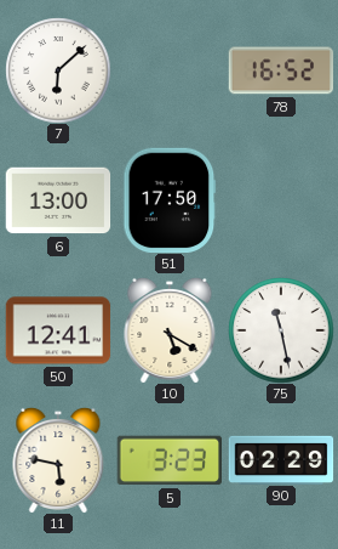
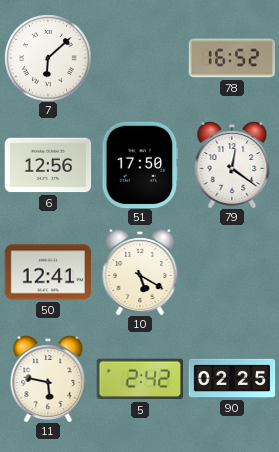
6: 13:00 -> 12:56
79: none -> 12:21
75: 11:28 -> none
5: 3:23 -> 2:42
90: 02:29 -> 02:25
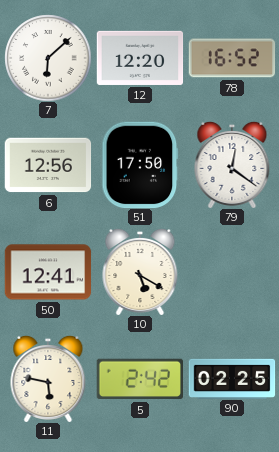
12: none -> 12:20
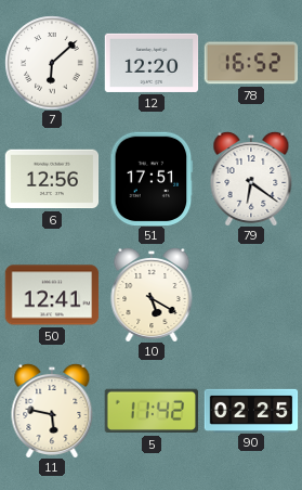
51: 17:50 -> 17:51
79: 12:21 -> 6:21
5: 2:42 -> 11:42
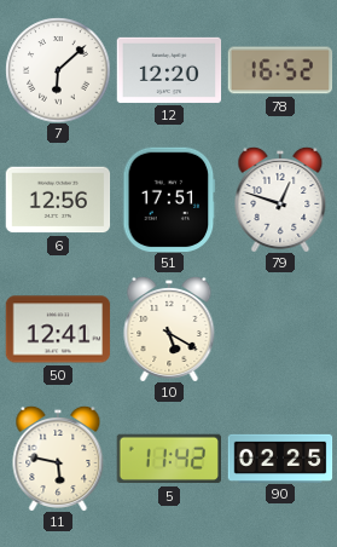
79: 6:21 -> 12:48
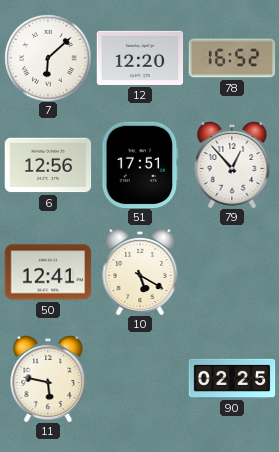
79: 12:48 -> 12:53
5: 11:42 -> none
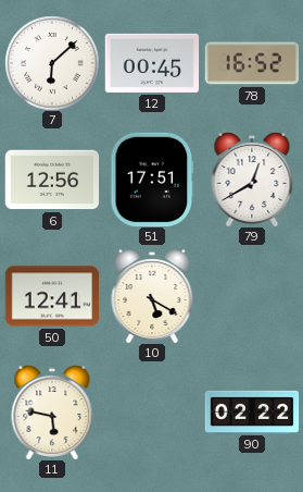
12: 12:20 -> 00:45
79: 12:53 -> 12:40
90: 02:25 -> 02:22
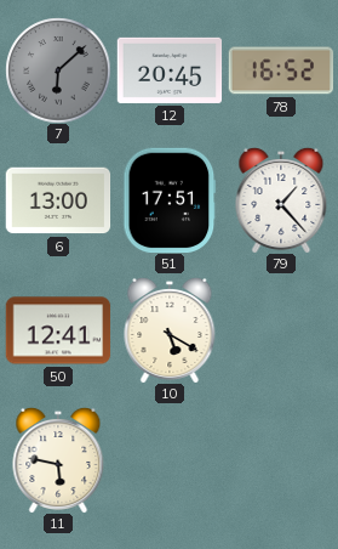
7 dial: white -> grey
12: 00:45 -> 20:45
6: 12:56 -> 13:00
79: 12:40 -> 1:23
90: 02:22 -> none
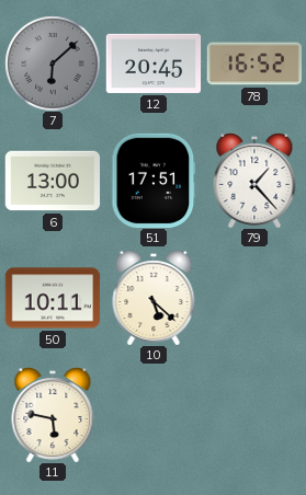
50: 12:41 -> 10:11
10: 5:20 -> 5:22
